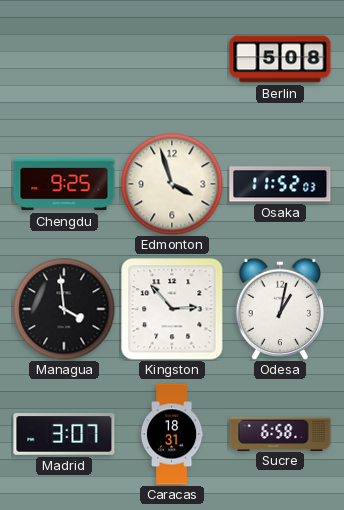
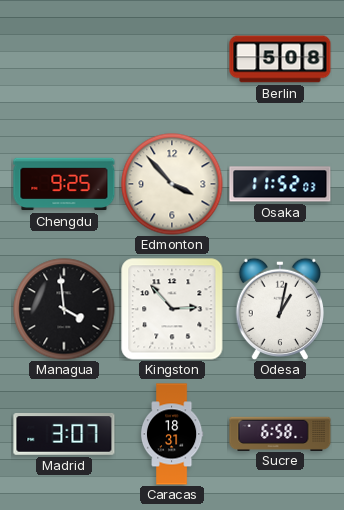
Edmonton: 3:57 -> 3:53
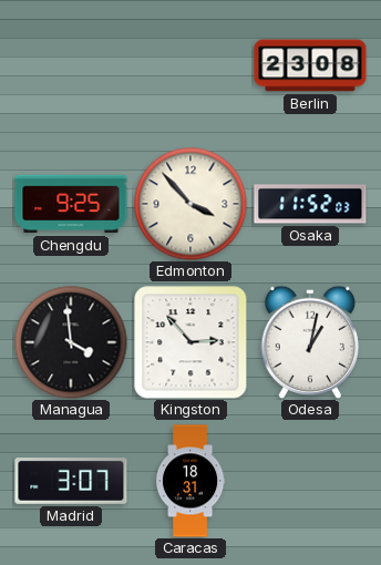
Berlin: 5:08 -> 23:08
Sucre: 6:58 -> none
